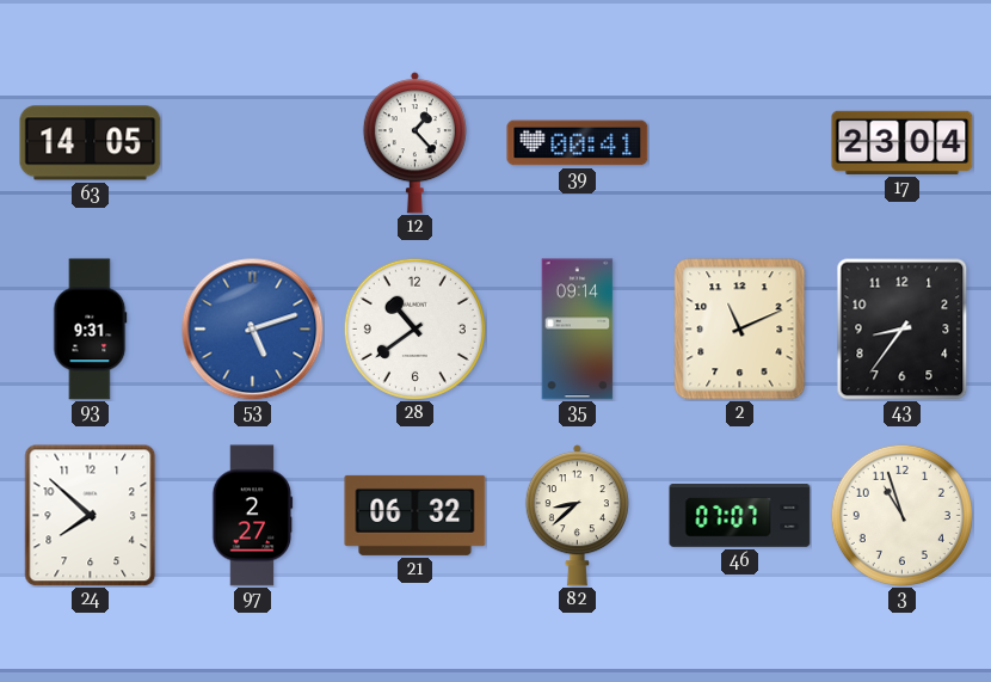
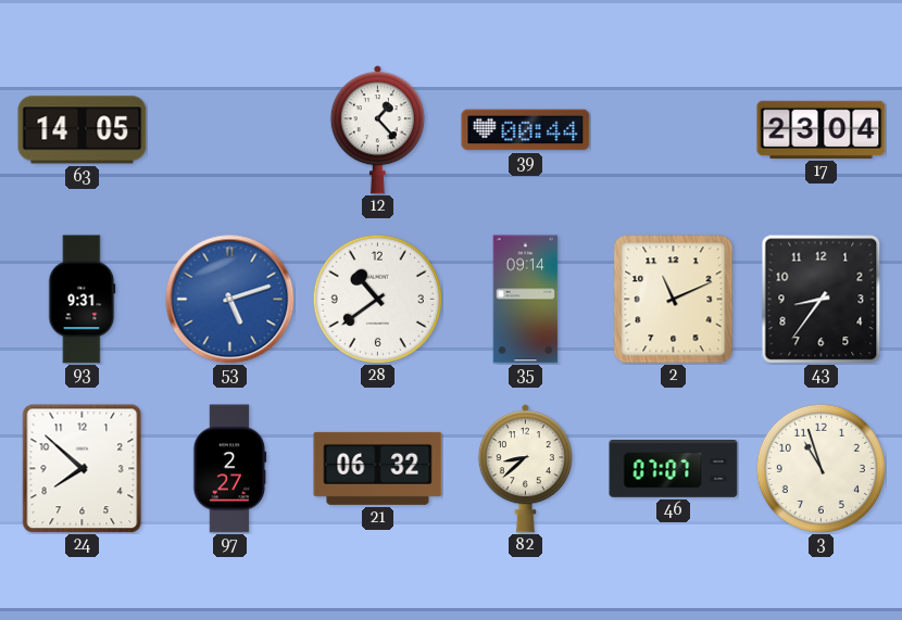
39: 00:41 -> 00:44
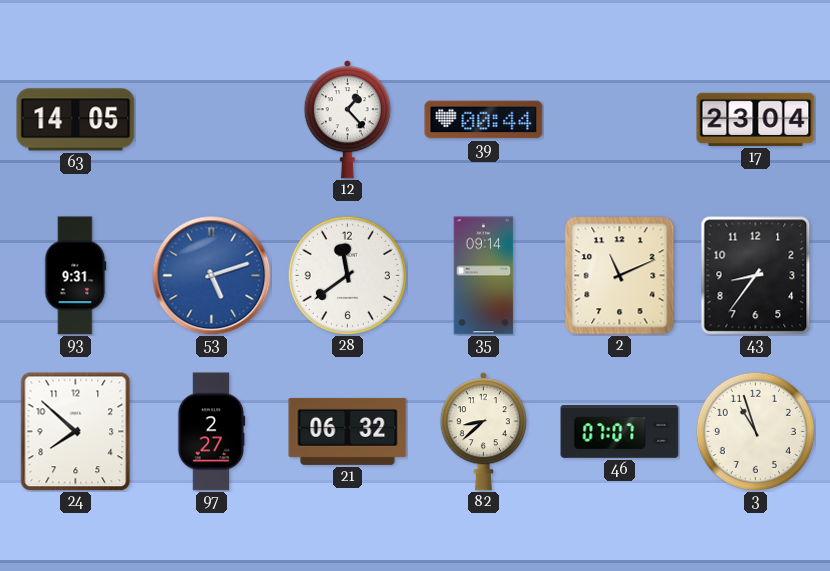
28: 10:39 -> 11:39
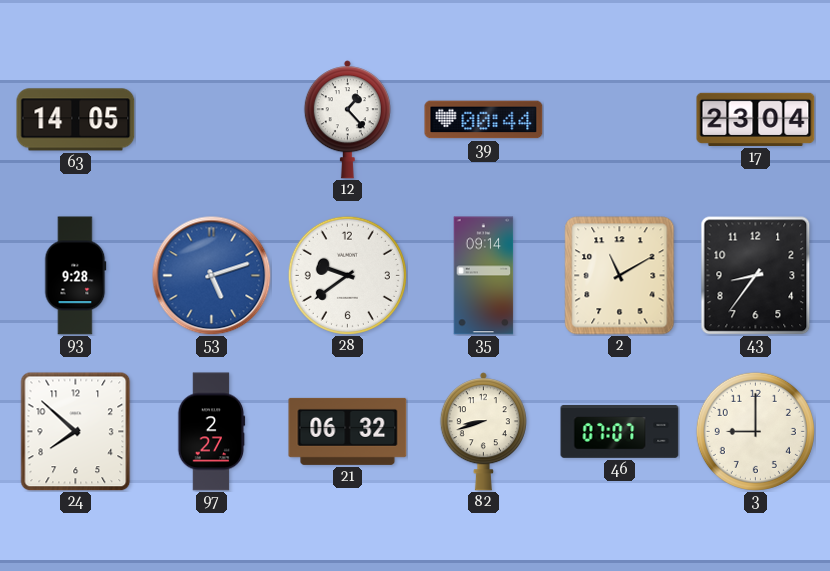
93: 9:31 -> 9:28
28: 11:39 -> 9:39
2: 11:11 -> 11:10
82: 8:38 -> 8:42
3: 10:57 -> 9:00
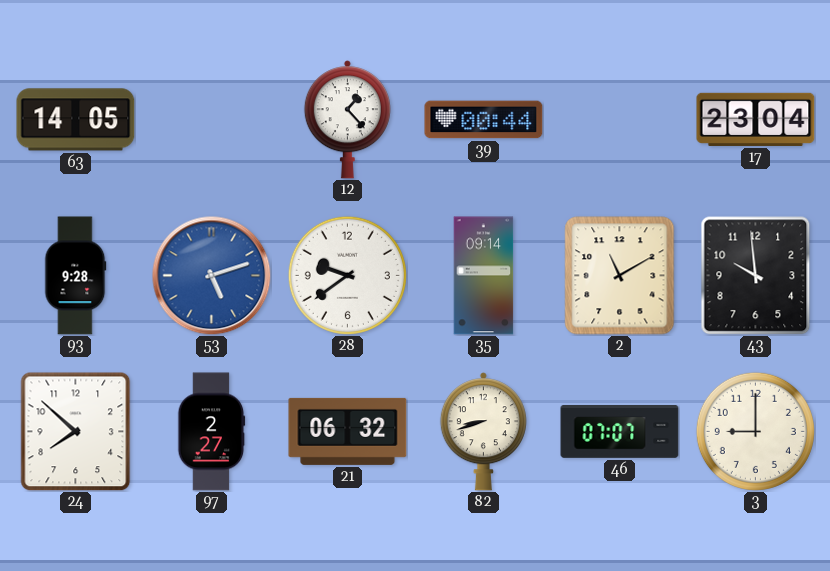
43: 8:36 -> 9:59
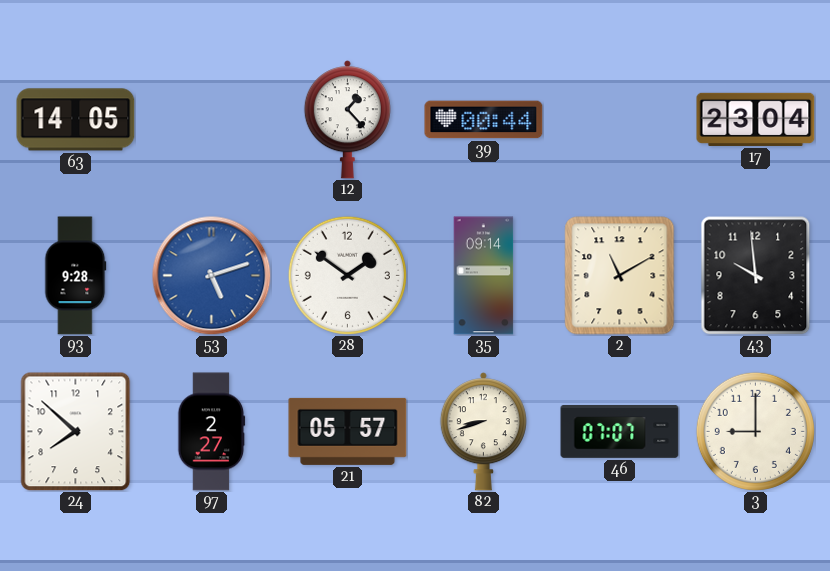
28: 9:39 -> 1:51
21: 06:32 -> 05:57
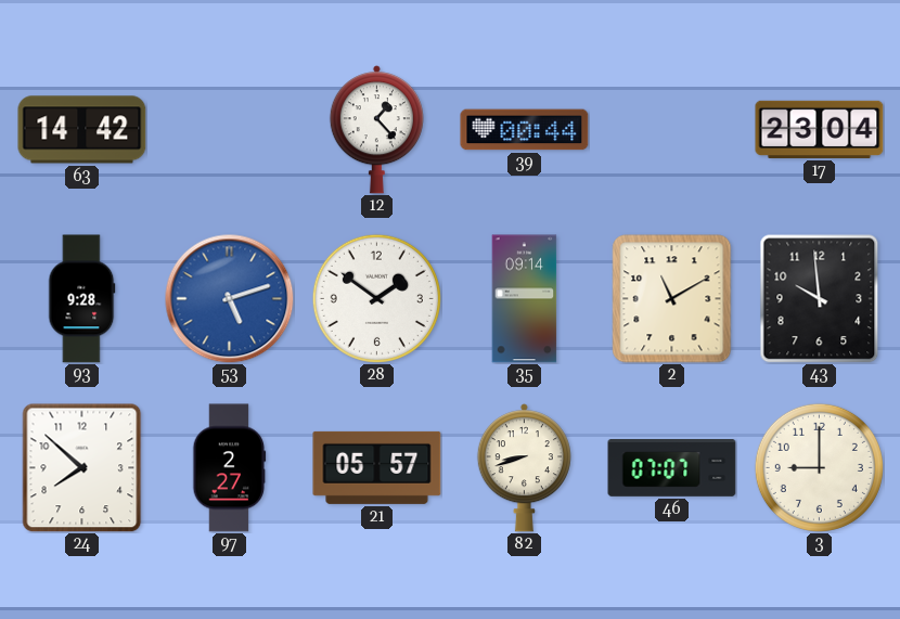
63: 14:05 -> 14:42
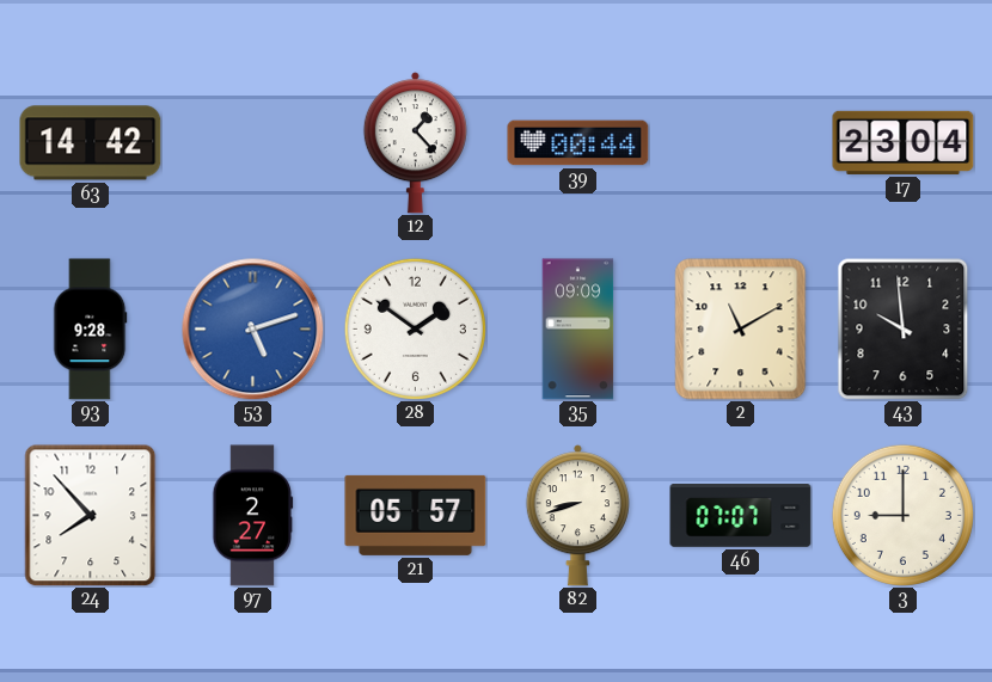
35: 09:14 -> 09:09
24: 7:52 -> 7:53
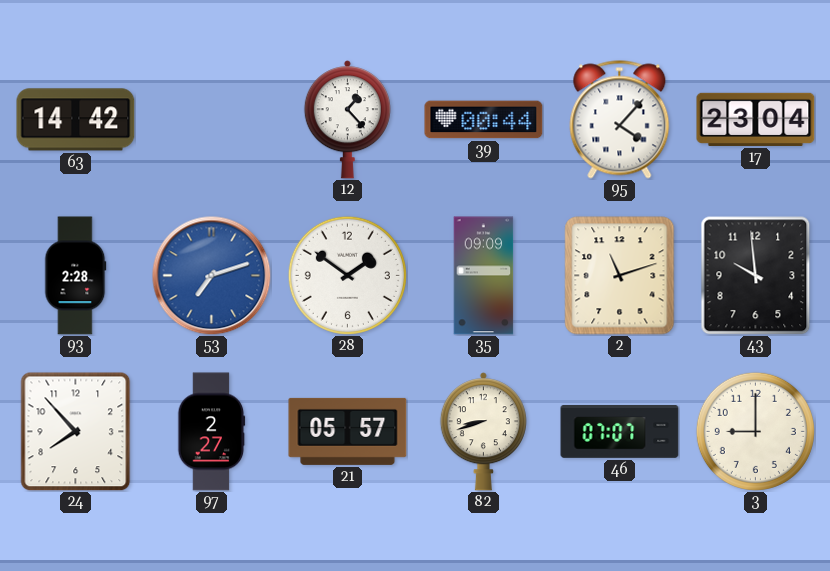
95: none -> 4:07
93: 9:28 -> 2:28
53: 5:12 -> 7:12
2: 11:10 -> 11:12
